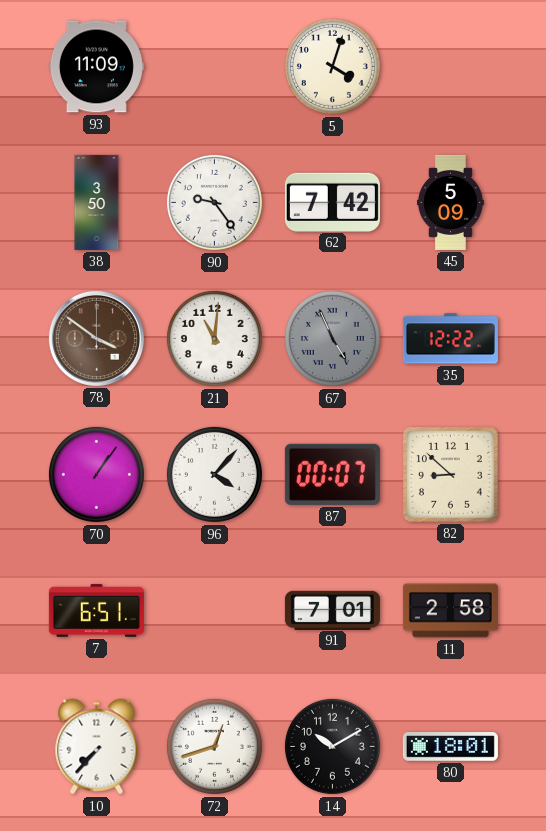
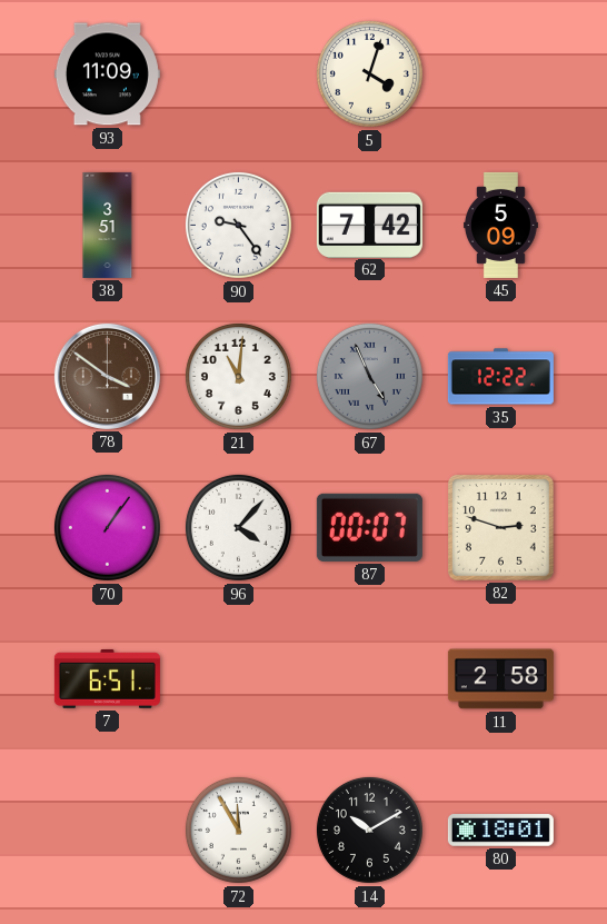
38: 3:50 -> 3:51
82: 8:52 -> 2:48
91: 7:01 -> none
10: 7:37 -> none
72: 12:42 -> 11:55
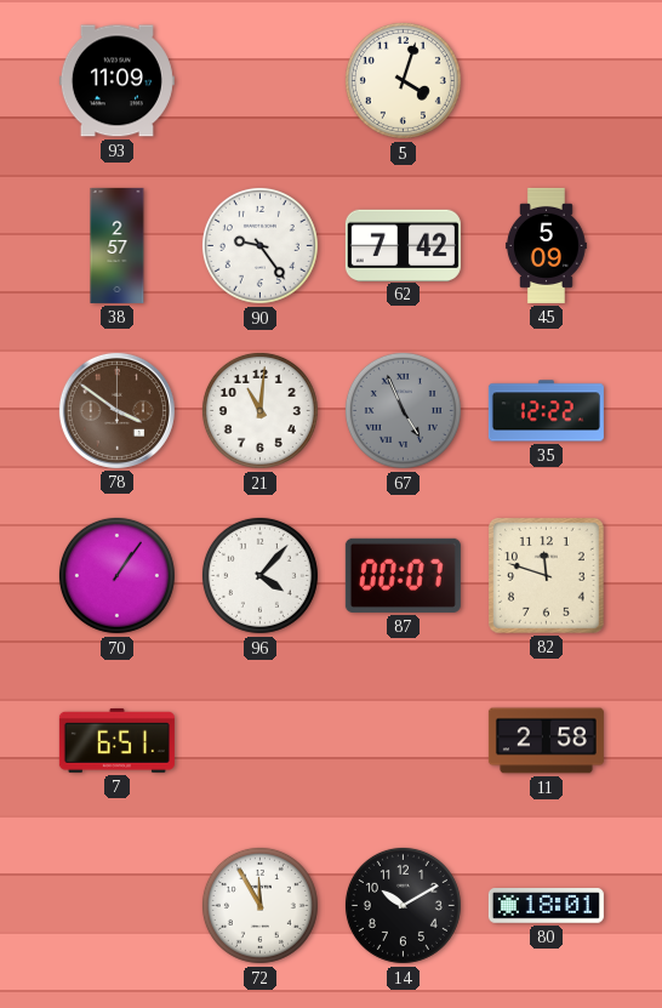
38: 3:51 -> 2:57
82: 2:48 -> 11:48
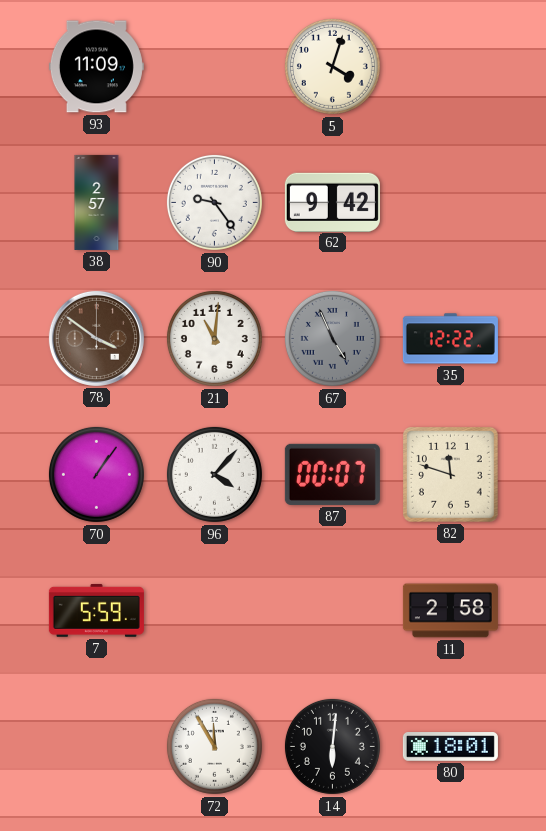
62: 7:42 -> 9:42
45: 5:09 -> none
7: 6:51 -> 5:59
14: 10:10 -> 6:01
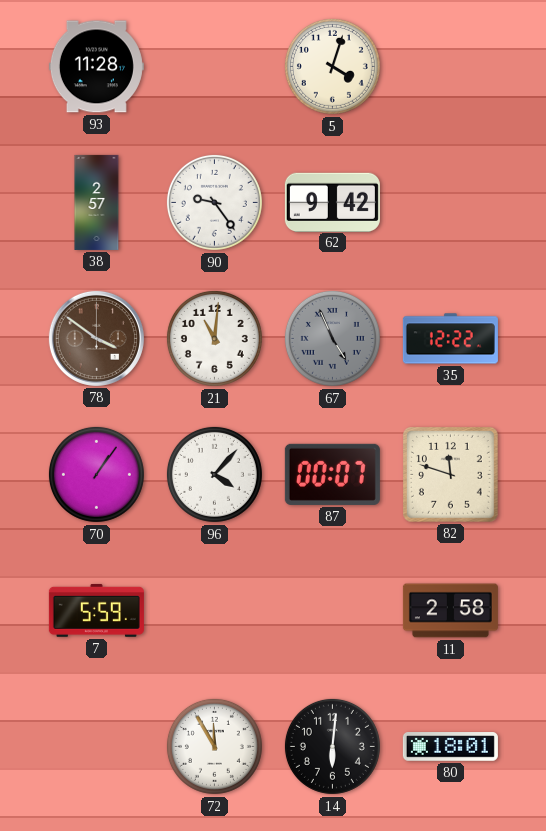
93: 11:09 -> 11:28
